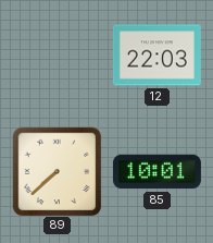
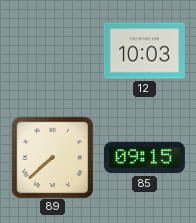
12: 22:03 -> 10:03
85: 10:01 -> 09:15
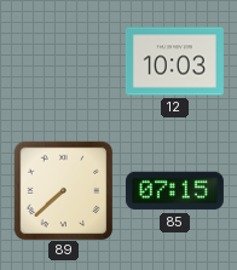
85: 09:15 -> 07:15
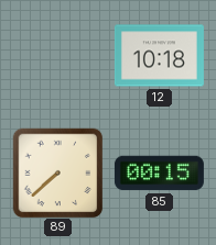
12: 10:03 -> 10:18
85: 07:15 -> 00:15
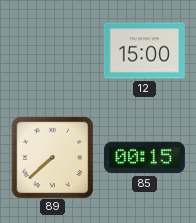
12: 10:18 -> 15:00
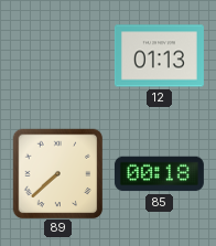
12: 15:00 -> 01:13
85: 00:15 -> 00:18
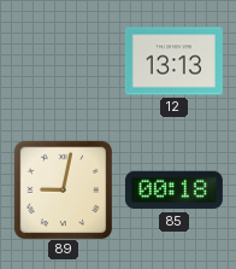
12: 01:13 -> 13:13
89: 7:38 -> 9:02
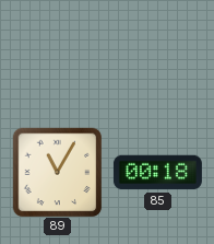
12: 13:13 -> none
89: 9:02 -> 11:05
